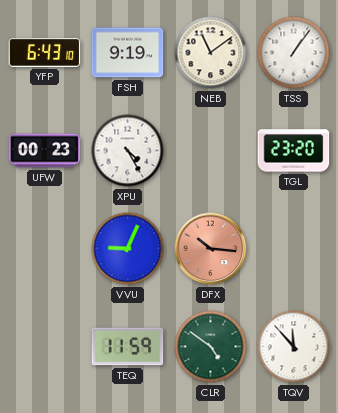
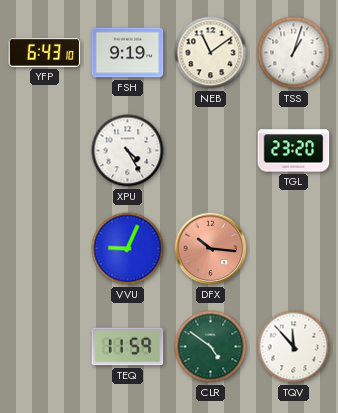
TSS: 1:06 -> 1:03
UFW: 00:23 -> none
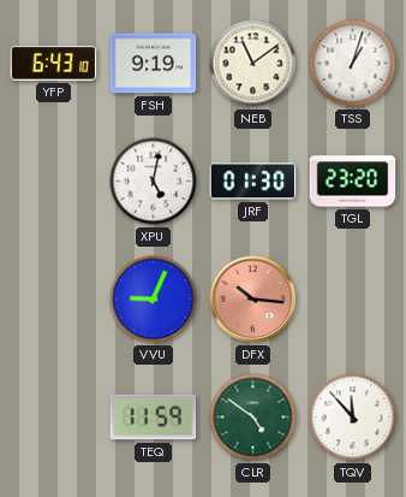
XPU: 4:25 -> 5:02
JRF: none -> 01:30
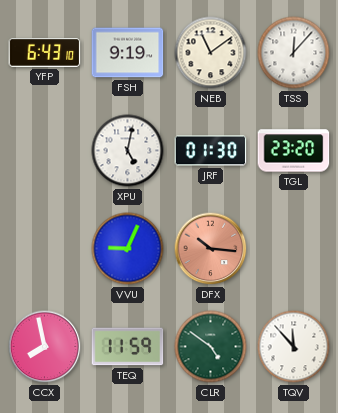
TSS: 1:03 -> 12:07
CCX: none -> 7:58
